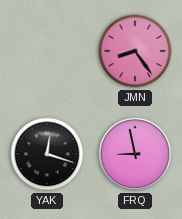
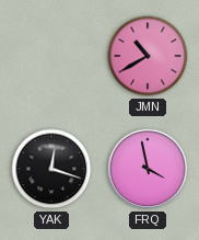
JMN: 8:24 -> 10:40
FRQ: 8:58 -> 3:58
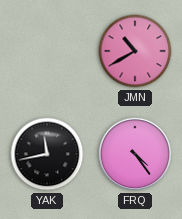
YAK: 12:18 -> 11:43
FRQ: 3:58 -> 4:24
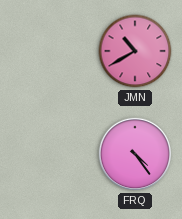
YAK: 11:43 -> none
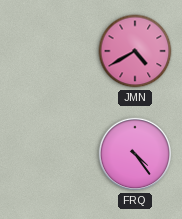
JMN: 10:40 -> 4:40
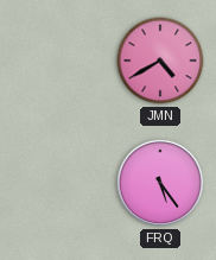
FRQ: 4:24 -> 5:24
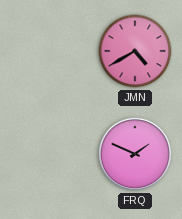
FRQ: 5:24 -> 1:49
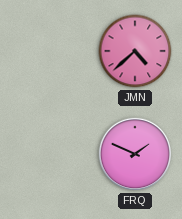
JMN: 4:40 -> 4:38
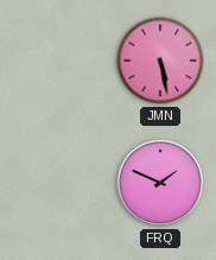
JMN: 4:38 -> 5:28
